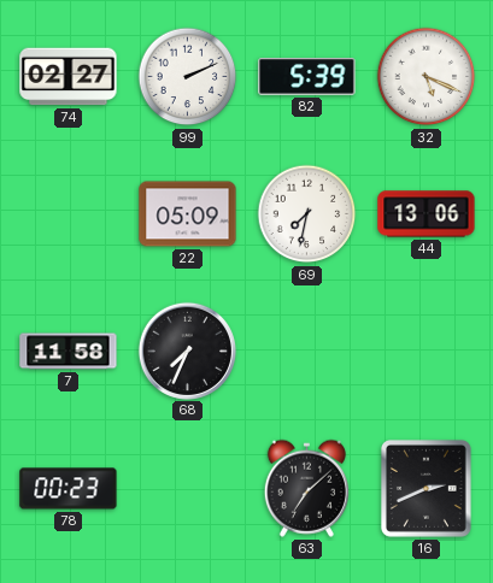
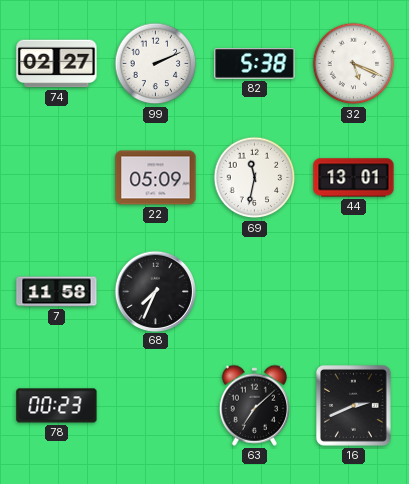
82: 5:39 -> 5:38
69: 7:32 -> 11:32
44: 13:06 -> 13:01
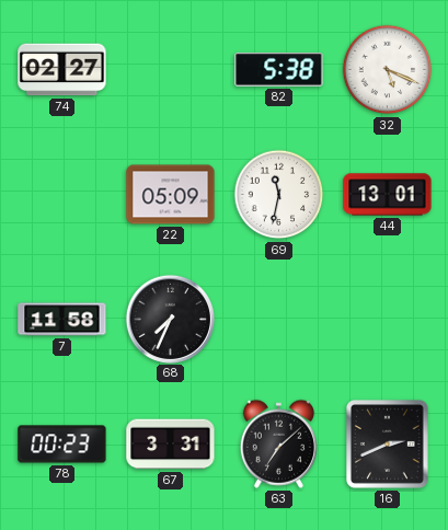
99: 2:11 -> none
67: none -> 3:31
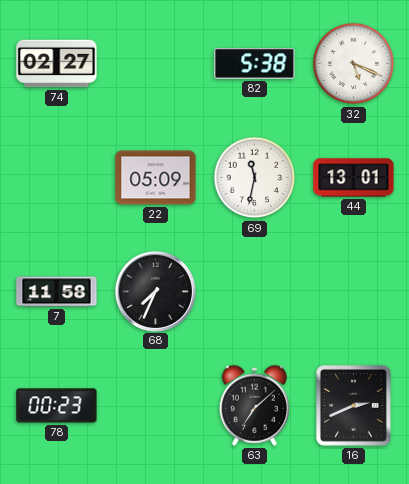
67: 3:31 -> none
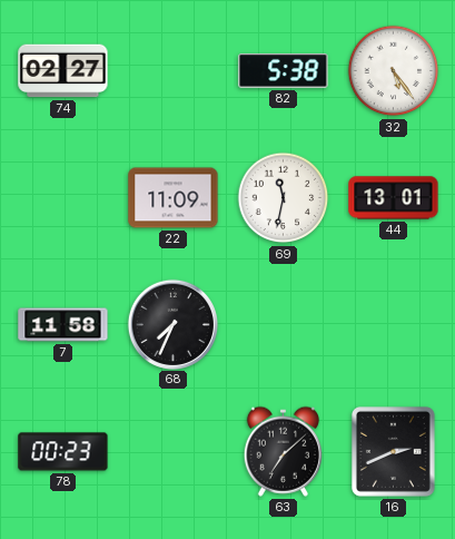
32: 5:19 -> 5:24
22: 05:09 -> 11:09
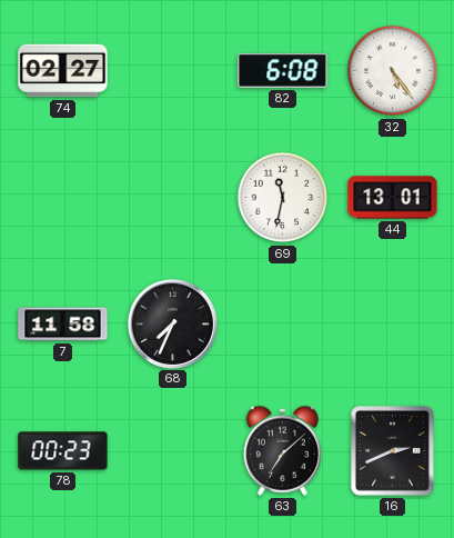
82: 5:38 -> 6:08
22: 11:09 -> none
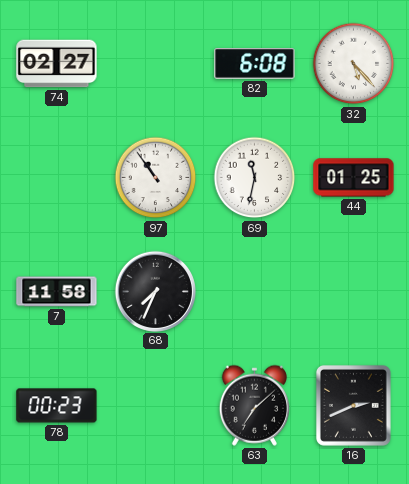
32: 5:24 -> 5:23
97: none -> 10:54
44: 13:01 -> 01:25
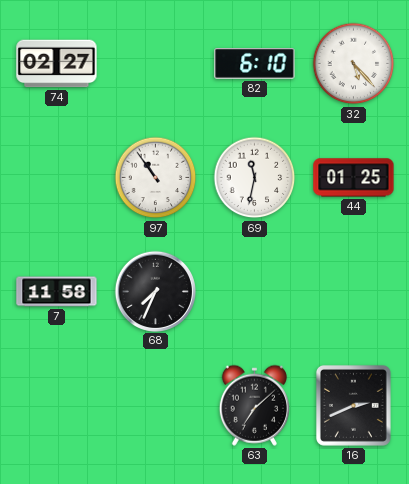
82: 6:08 -> 6:10
78: 00:23 -> none
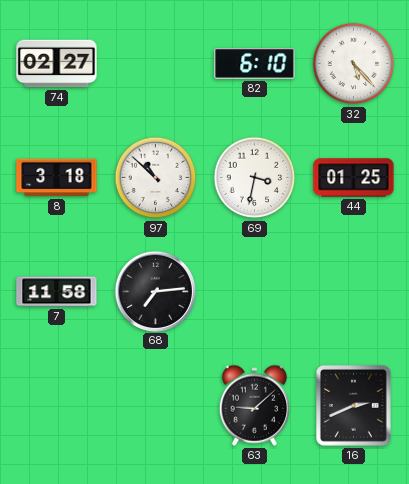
8: none -> 3:18
97: 10:54 -> 10:52
69: 11:32 -> 3:32
68: 7:34 -> 7:14
63: 7:08 -> 9:08
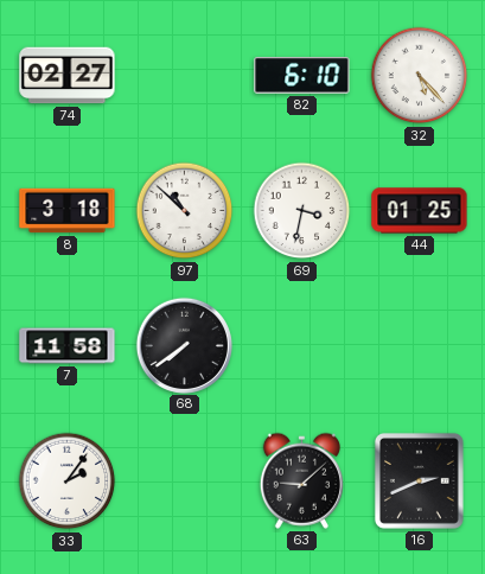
68: 7:14 -> 7:39
33: none -> 2:06
